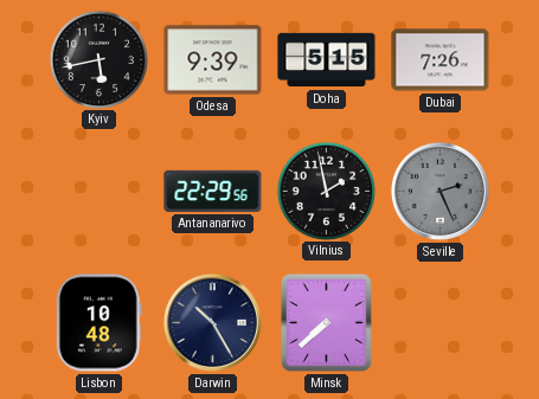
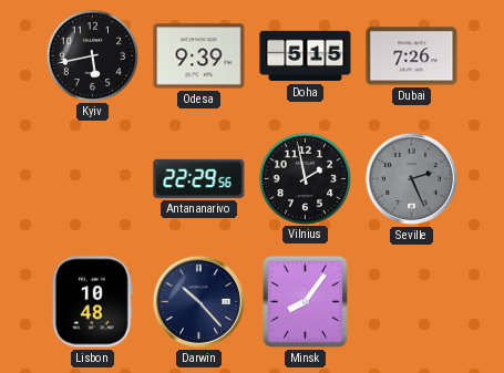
Darwin: 10:25 -> 10:23
Minsk: 7:38 -> 8:06
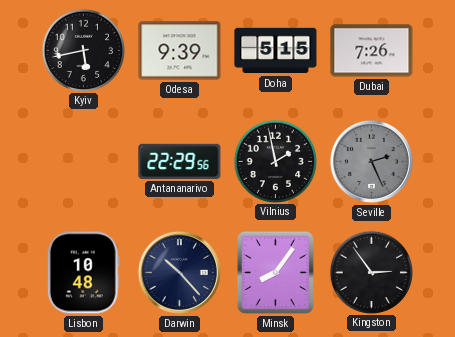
Kingston: none -> 2:54
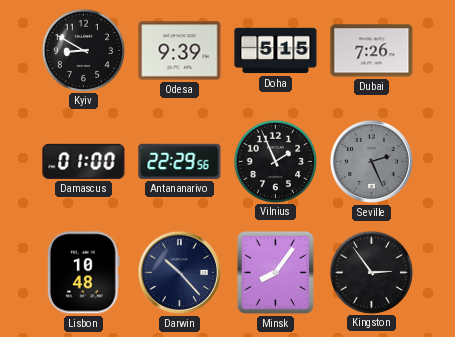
Kyiv: 5:43 -> 8:50
Damascus: none -> 01:00
Vilnius: 1:58 -> 1:56
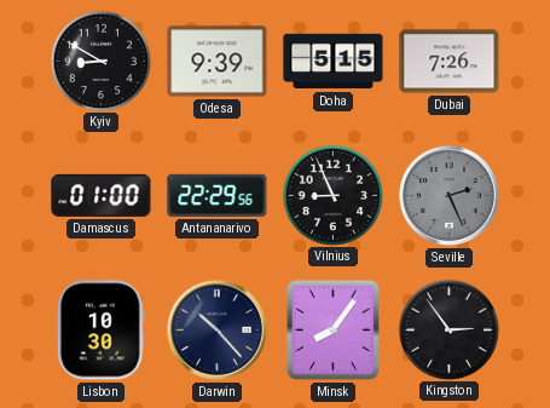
Vilnius: 1:56 -> 8:56
Lisbon: 10:48 -> 10:30
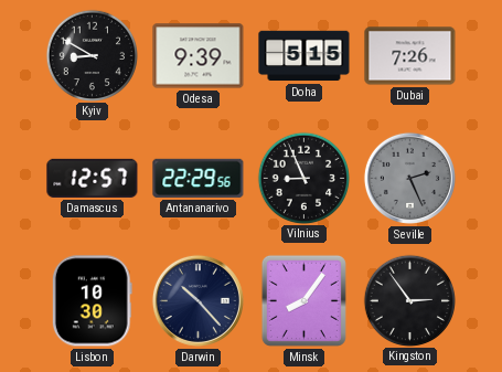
Damascus: 01:00 -> 12:57
